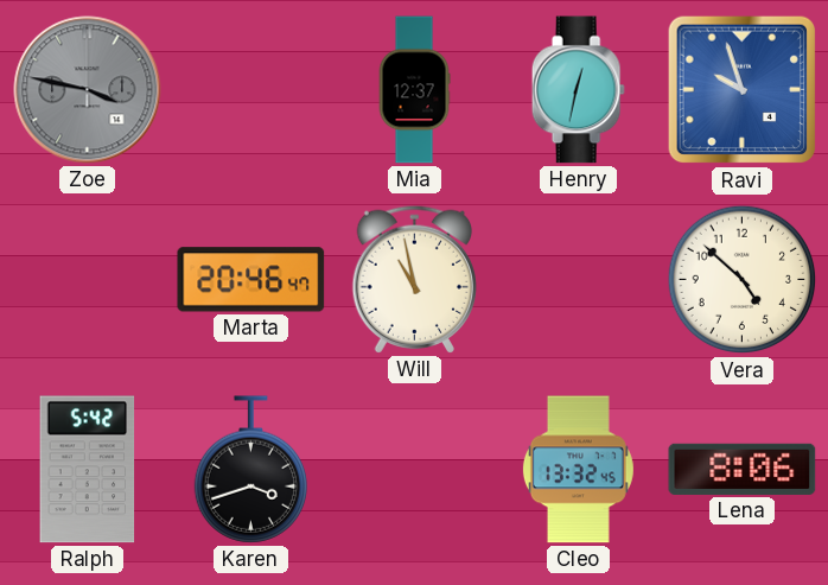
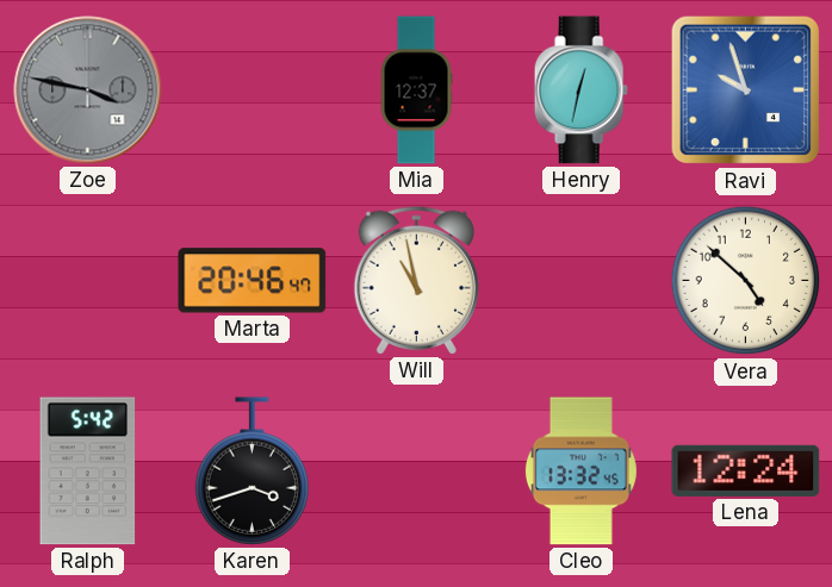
Lena: 8:06 -> 12:24
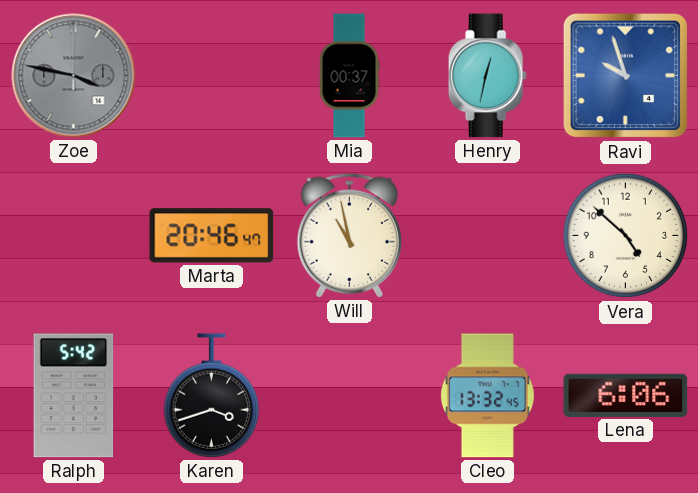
Mia: 12:37 -> 00:37
Lena: 12:24 -> 6:06
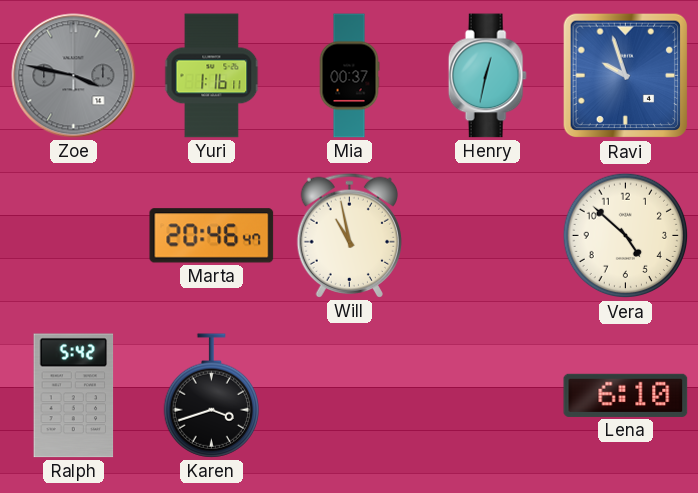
Yuri: none -> 1:16
Cleo: 13:32 -> none
Lena: 6:06 -> 6:10
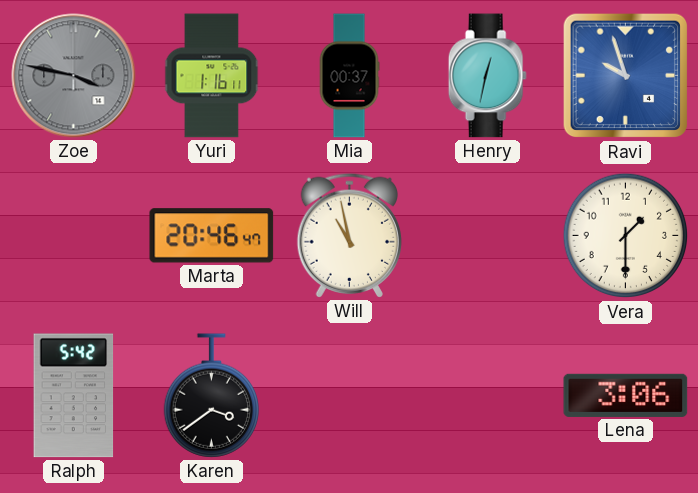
Vera: 4:52 -> 1:30
Karen: 3:42 -> 3:39
Lena: 6:10 -> 3:06
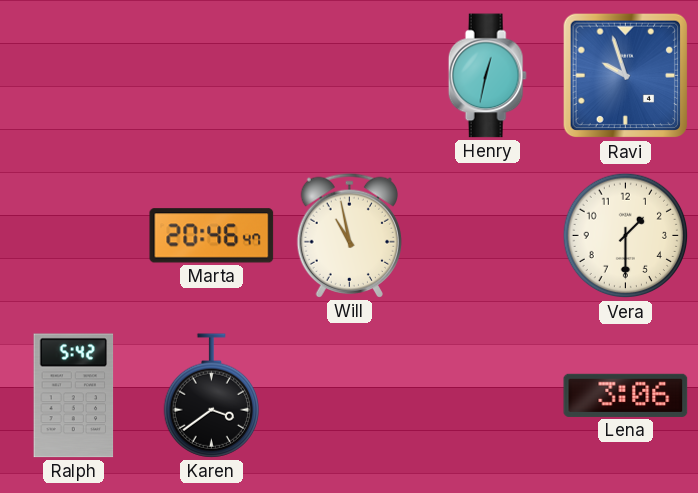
Zoe: 3:47 -> none
Yuri: 1:16 -> none
Mia: 00:37 -> none
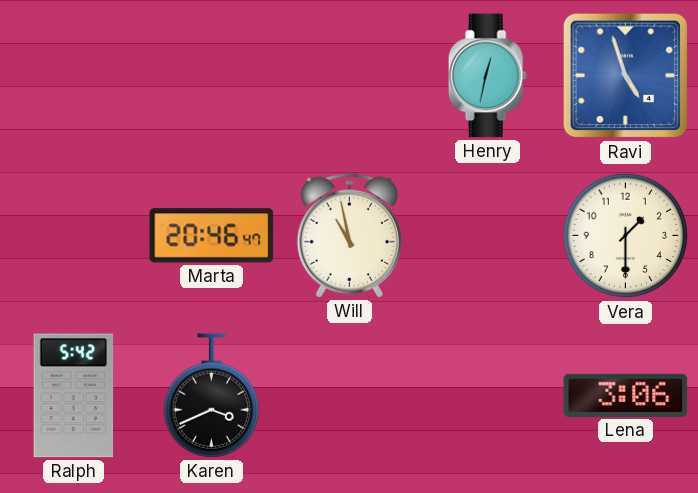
Ravi: 9:57 -> 4:57
Karen: 3:39 -> 3:41
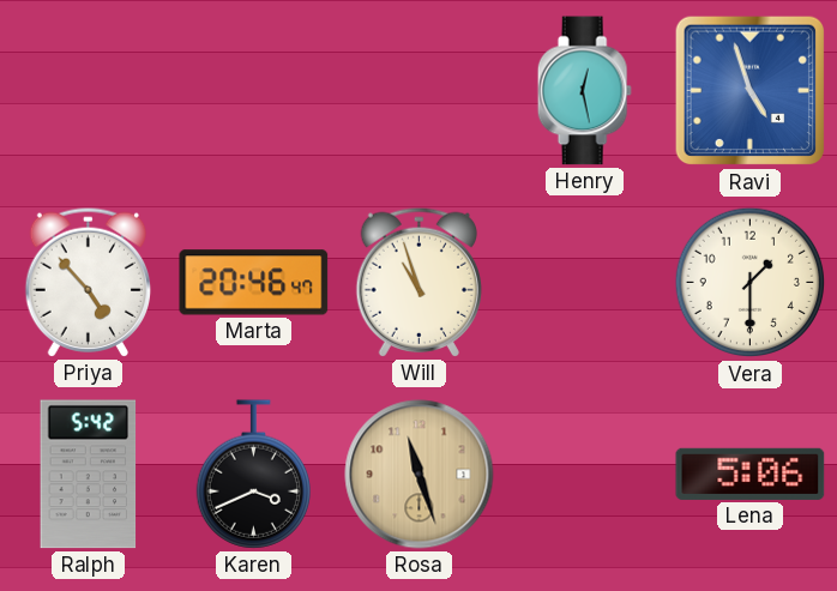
Henry: 12:32 -> 12:28
Priya: none -> 4:53
Will: 10:58 -> 10:57
Rosa: none -> 11:27
Lena: 3:06 -> 5:06
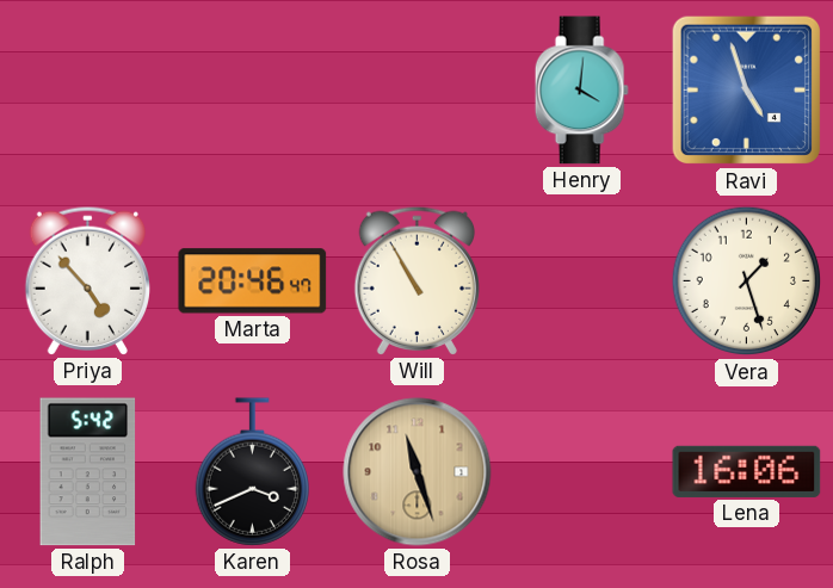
Henry: 12:28 -> 4:01
Will: 10:57 -> 10:55
Vera: 1:30 -> 1:27
Lena: 5:06 -> 16:06
